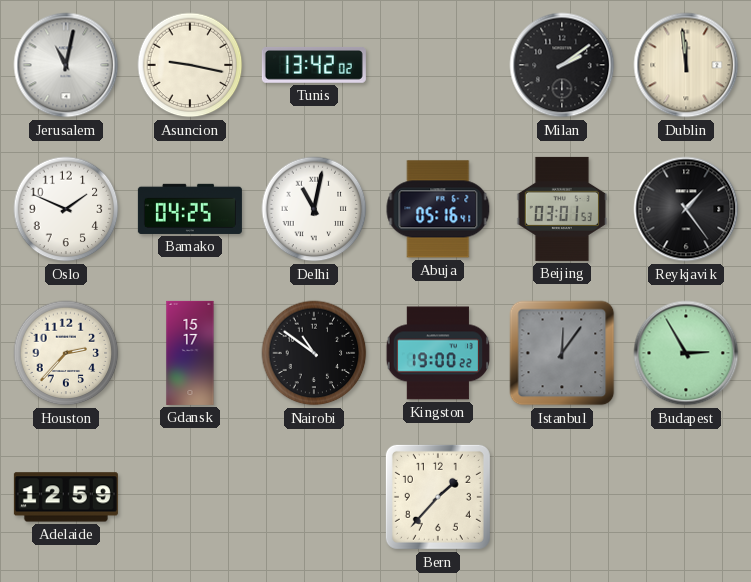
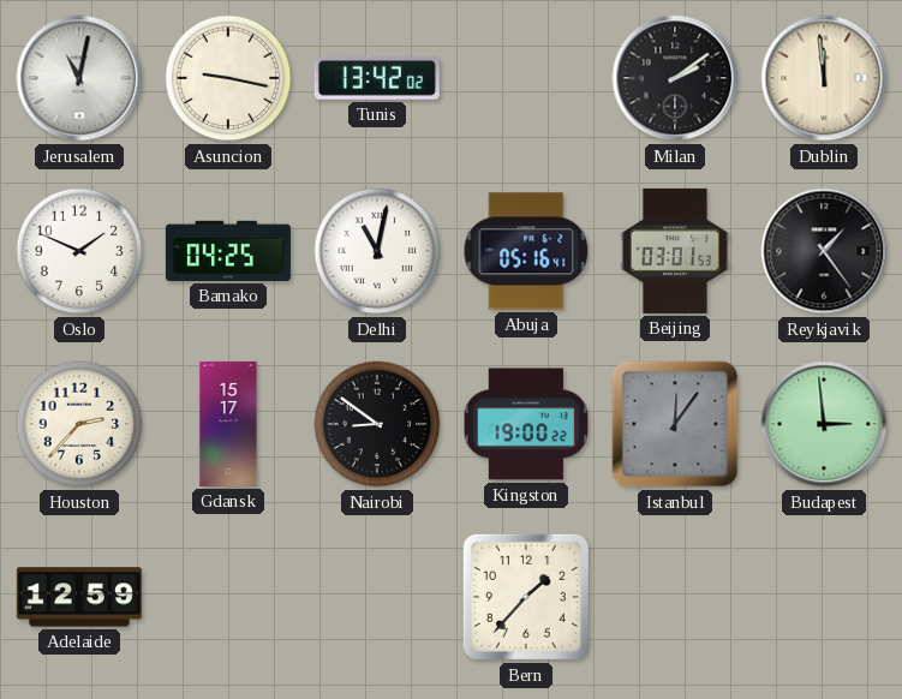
Nairobi: 10:51 -> 8:51
Budapest: 2:55 -> 2:59
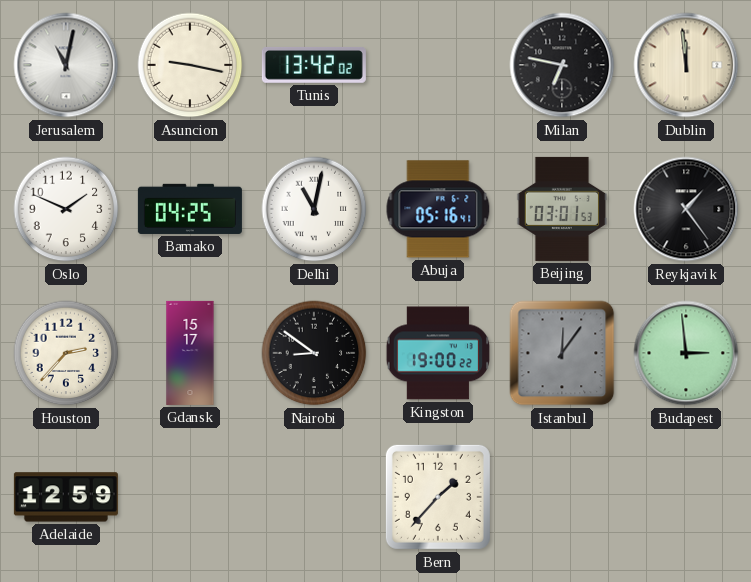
Milan: 2:09 -> 6:47
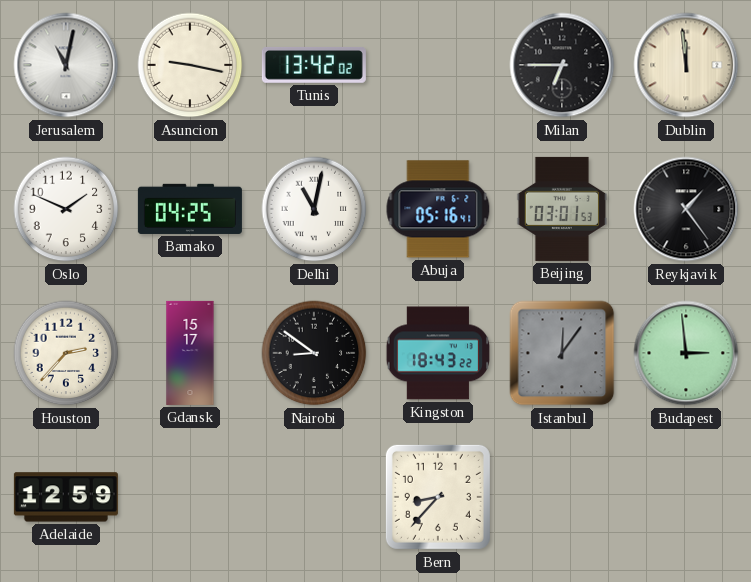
Milan: 6:47 -> 6:45
Kingston: 19:00 -> 18:43
Bern: 1:37 -> 8:37
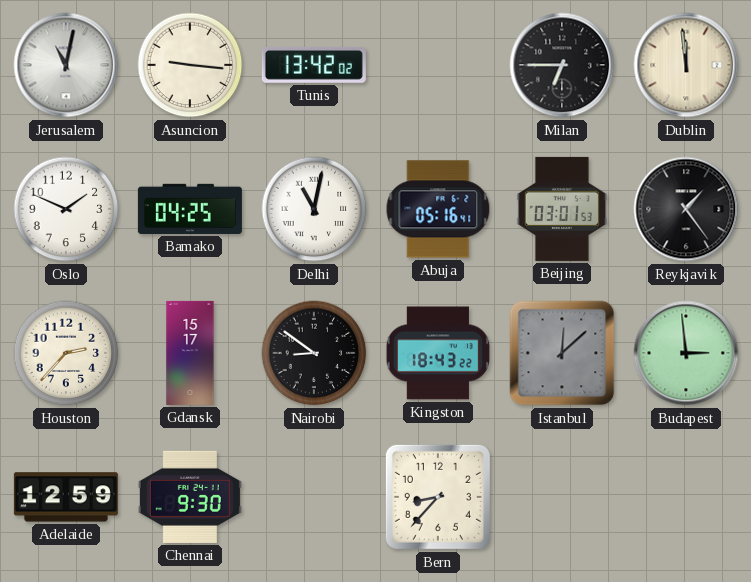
Asuncion: 9:17 -> 9:16
Istanbul: 12:06 -> 12:08
Chennai: none -> 9:30
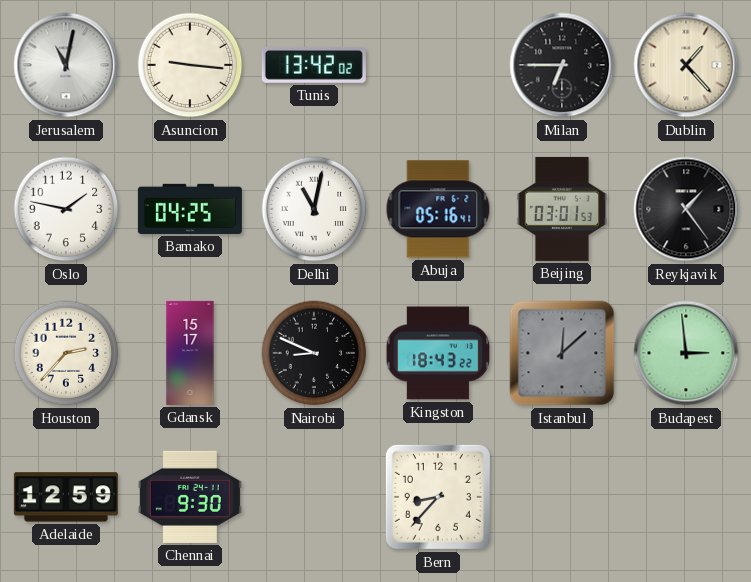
Dublin: 11:59 -> 1:23
Oslo: 1:49 -> 1:47
Nairobi: 8:51 -> 8:49
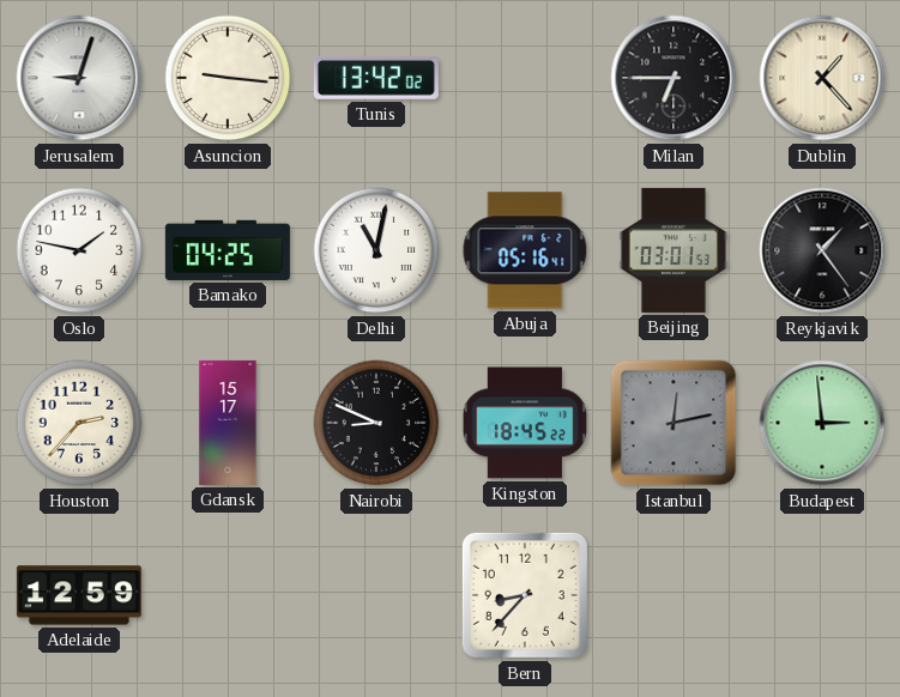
Jerusalem: 11:02 -> 9:03
Kingston: 18:43 -> 18:45
Istanbul: 12:08 -> 12:13
Chennai: 9:30 -> none
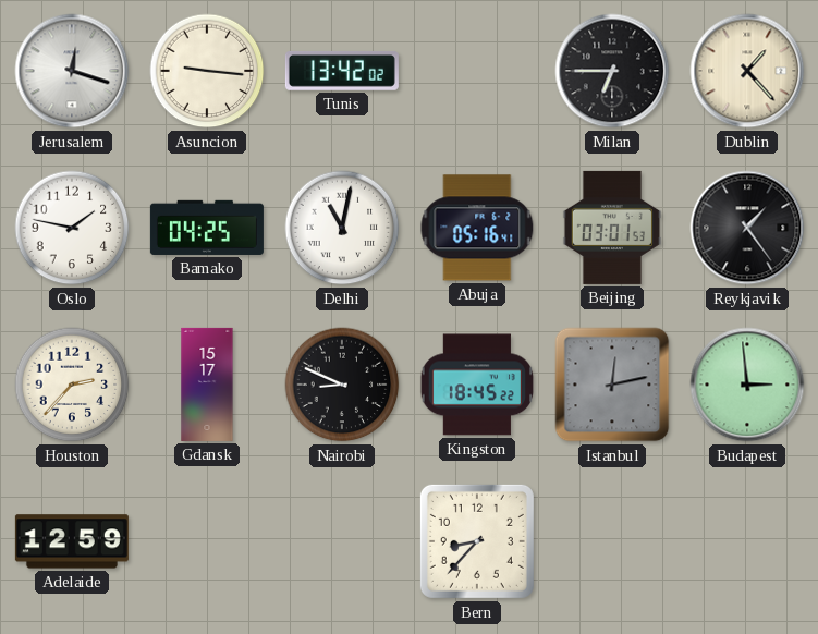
Jerusalem: 9:03 -> 12:18
